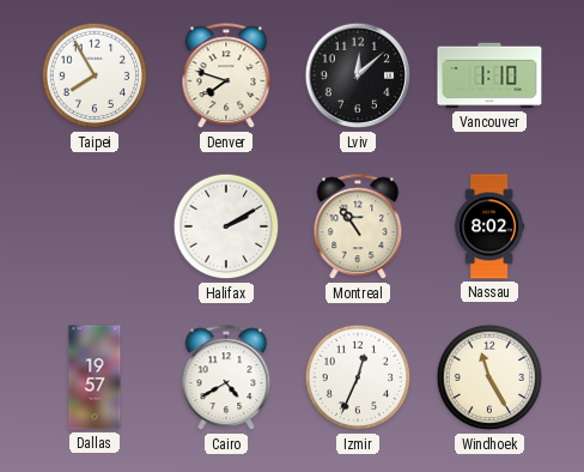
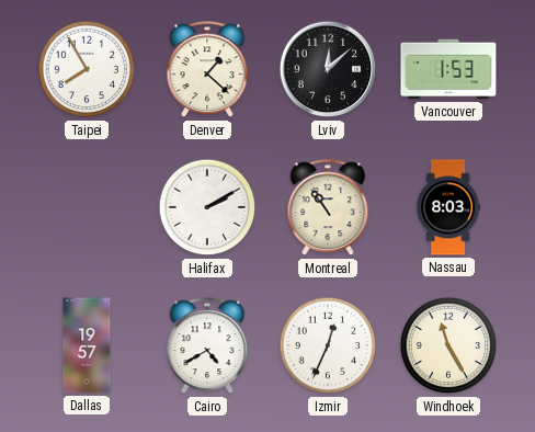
Denver: 7:48 -> 1:22
Vancouver: 1:10 -> 1:53
Nassau: 8:02 -> 8:03
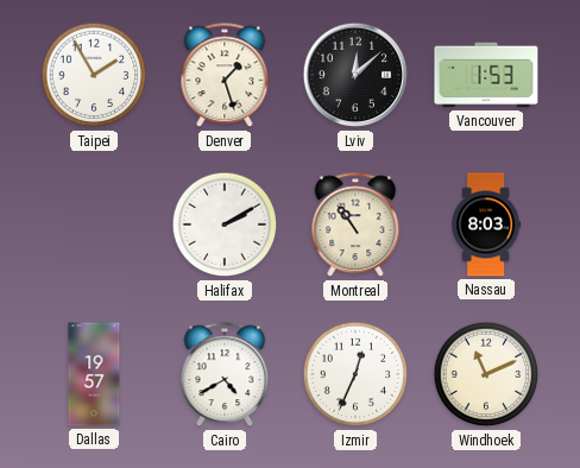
Taipei: 7:55 -> 1:55
Denver: 1:22 -> 1:27
Windhoek: 11:25 -> 11:11
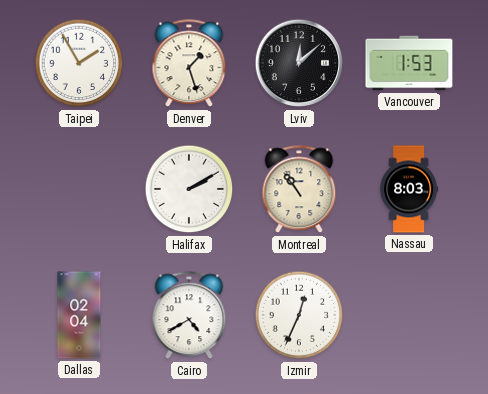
Dallas: 19:57 -> 02:04
Windhoek: 11:11 -> none
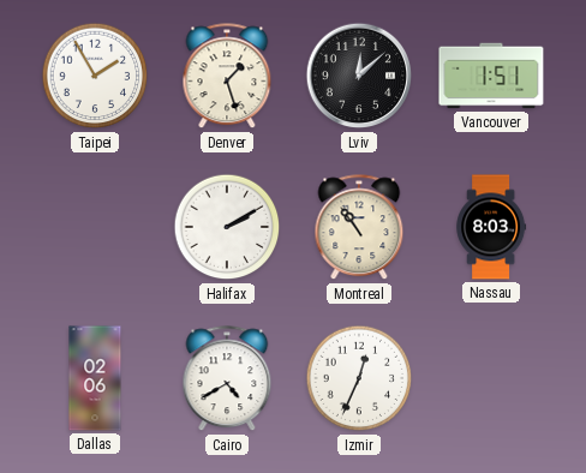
Vancouver: 1:53 -> 1:51
Dallas: 02:04 -> 02:06
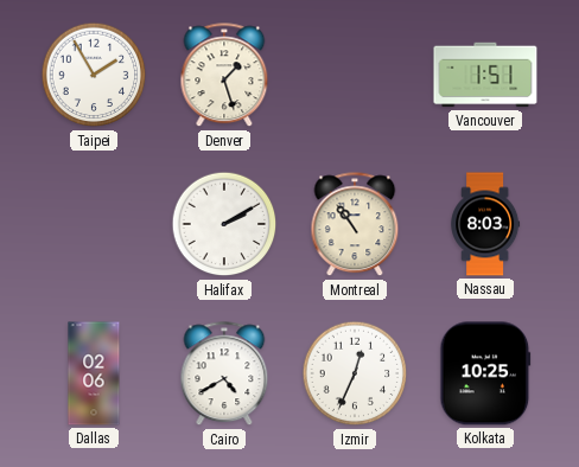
Lviv: 12:08 -> none
Kolkata: none -> 10:25
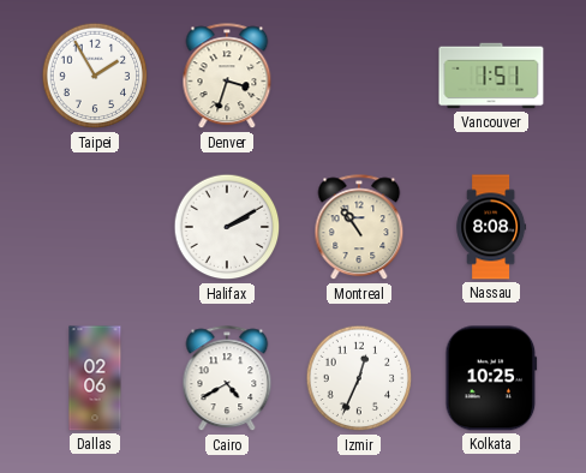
Denver: 1:27 -> 3:33
Nassau: 8:03 -> 8:08
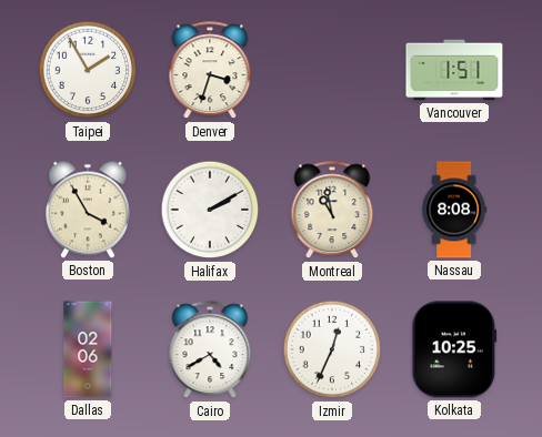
Boston: none -> 3:55
Montreal: 10:54 -> 10:58
